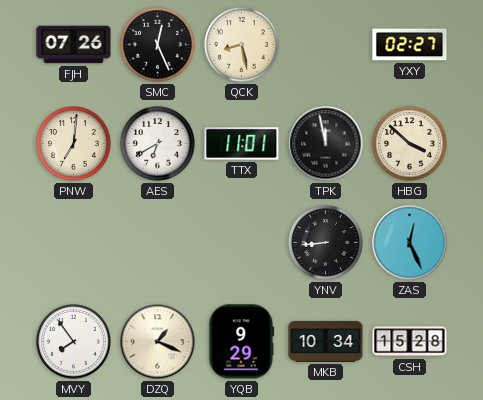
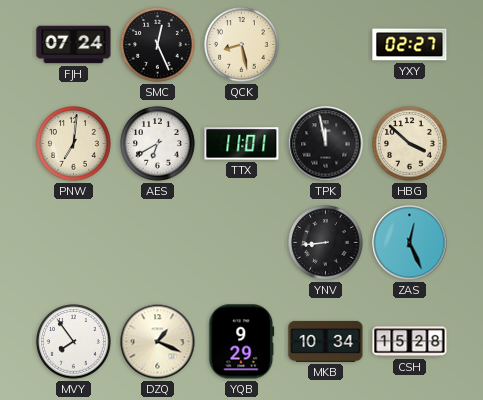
FJH: 07:26 -> 07:24
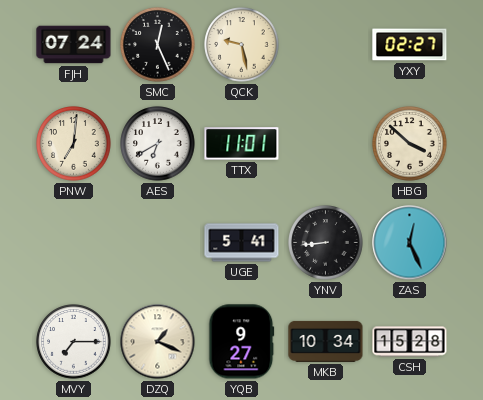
QCK: 8:28 -> 9:28
TPK: 11:58 -> none
UGE: none -> 5:41
MVY: 7:54 -> 7:15
YQB: 9:29 -> 9:27
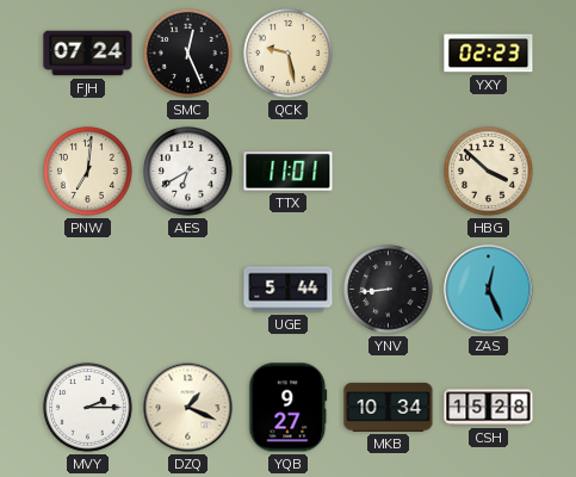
YXY: 02:27 -> 02:23
UGE: 5:41 -> 5:44
MVY: 7:15 -> 2:15
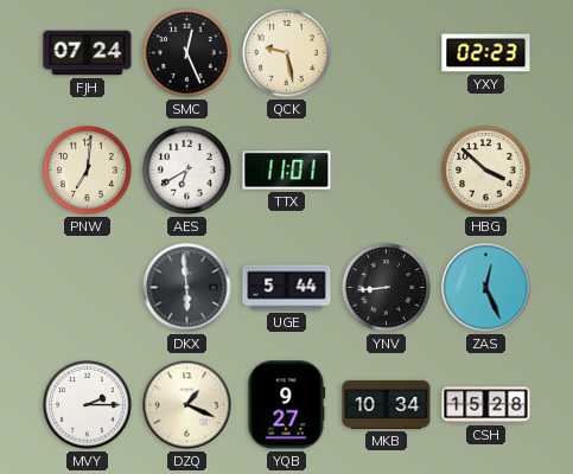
DKX: none -> 5:59
